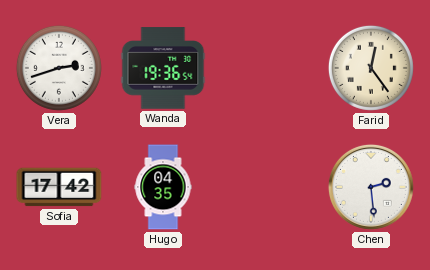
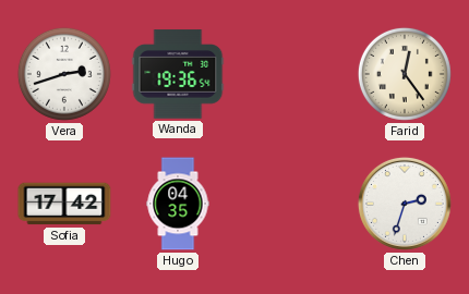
Chen: 2:29 -> 2:33
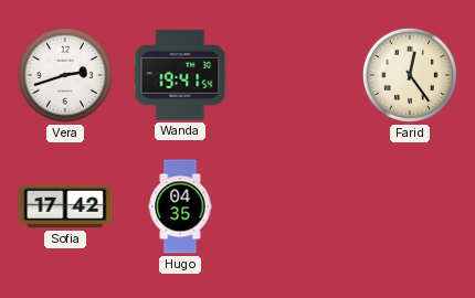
Wanda: 19:36 -> 19:41
Chen: 2:33 -> none
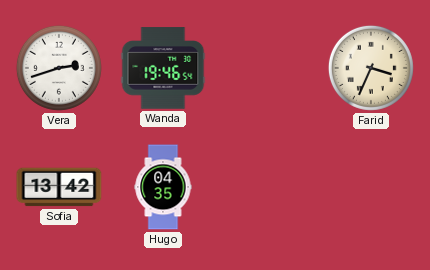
Wanda: 19:41 -> 19:46
Farid: 12:24 -> 3:34
Sofia: 17:42 -> 13:42
